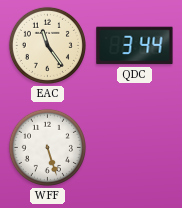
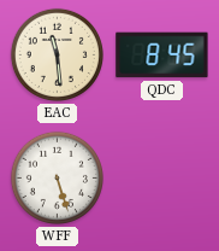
EAC: 11:24 -> 11:29
QDC: 3:44 -> 8:45
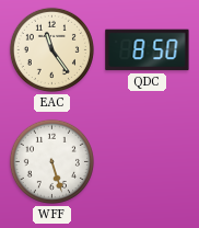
EAC: 11:29 -> 11:24
QDC: 8:45 -> 8:50
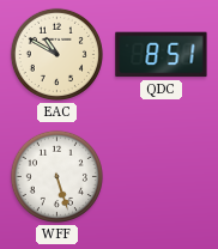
EAC: 11:24 -> 10:50
QDC: 8:50 -> 8:51
